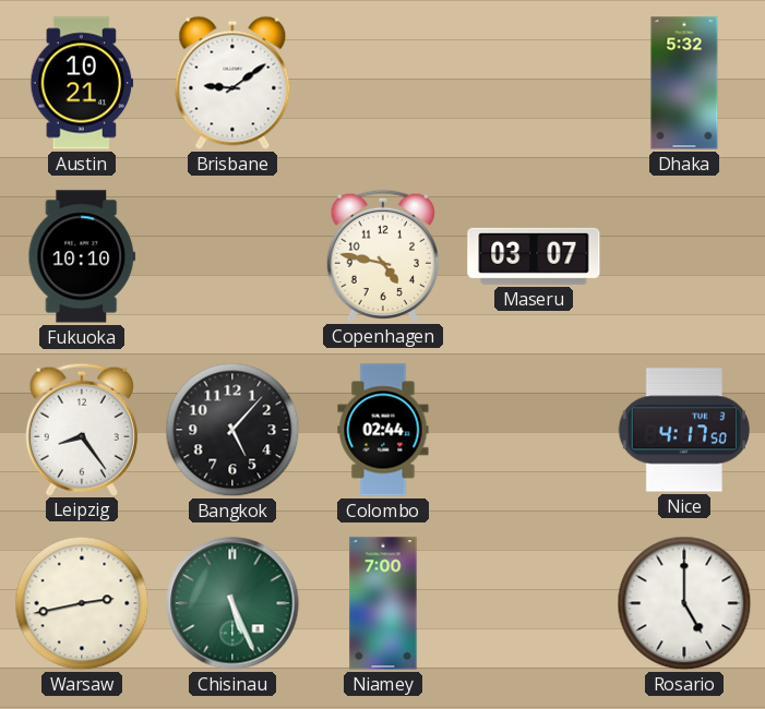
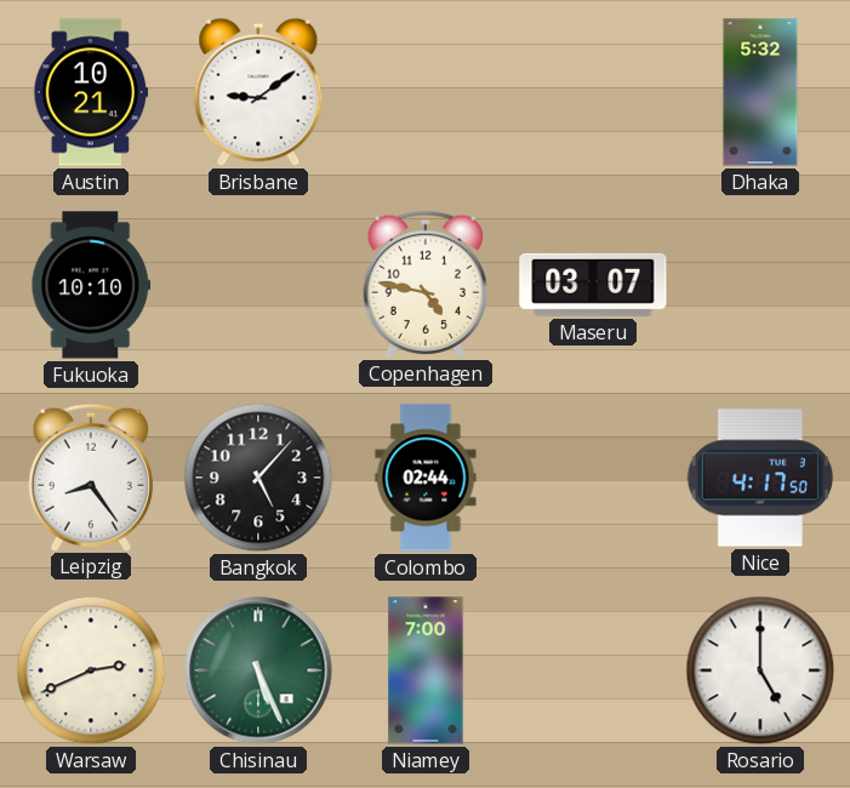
Warsaw: 2:43 -> 2:41
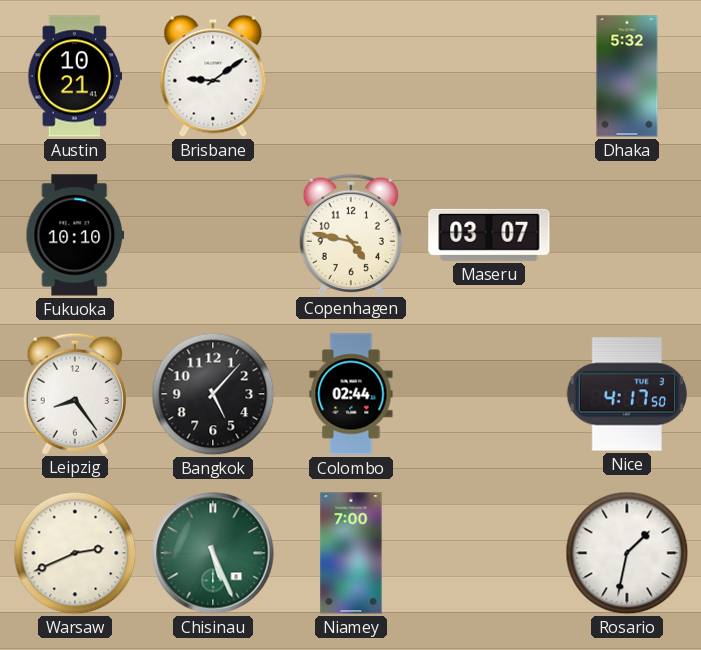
Rosario: 5:00 -> 1:32
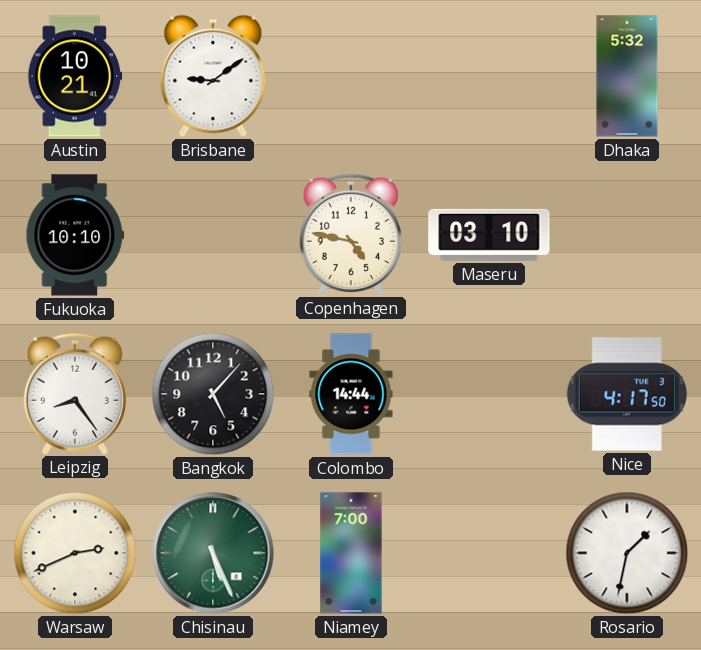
Maseru: 03:07 -> 03:10
Colombo: 02:44 -> 14:44
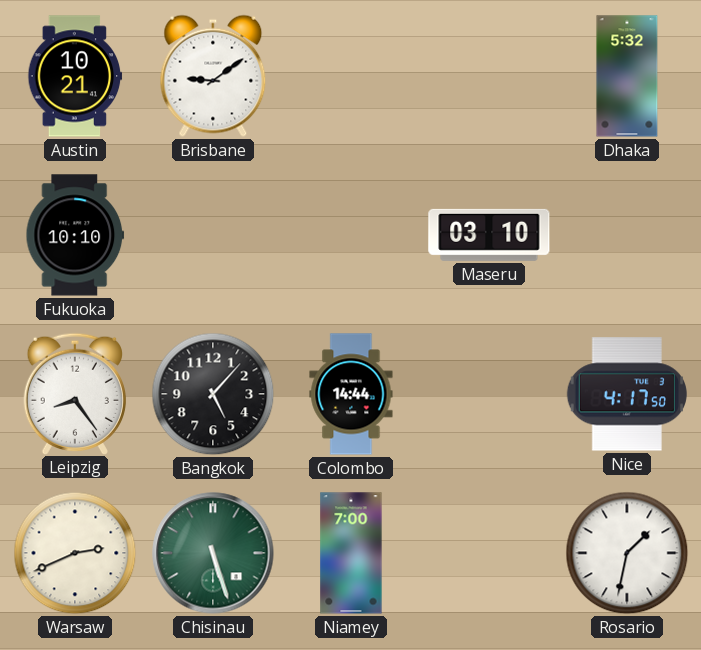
Copenhagen: 4:47 -> none
Chisinau: 5:26 -> 5:27
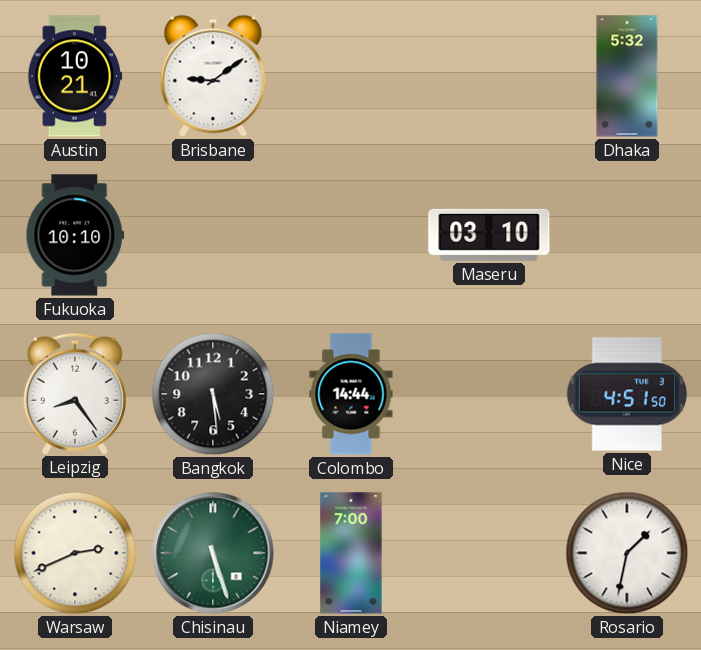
Bangkok: 5:07 -> 5:29
Nice: 4:17 -> 4:51
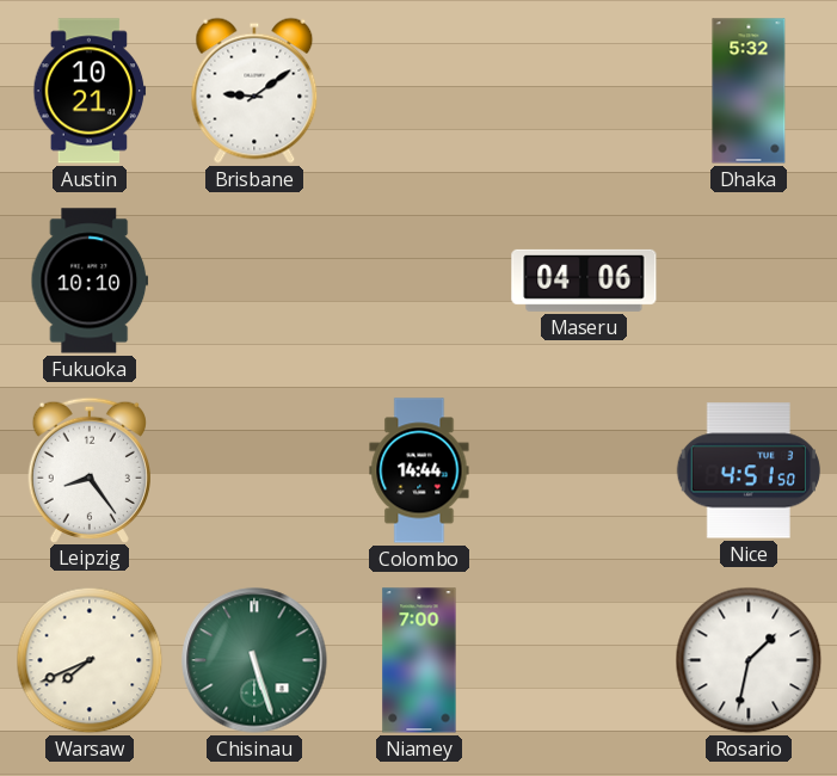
Maseru: 03:10 -> 04:06
Bangkok: 5:29 -> none
Warsaw: 2:41 -> 7:41
